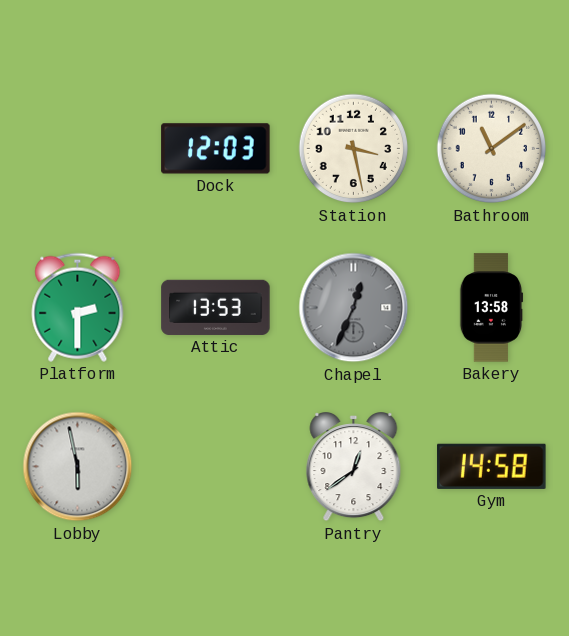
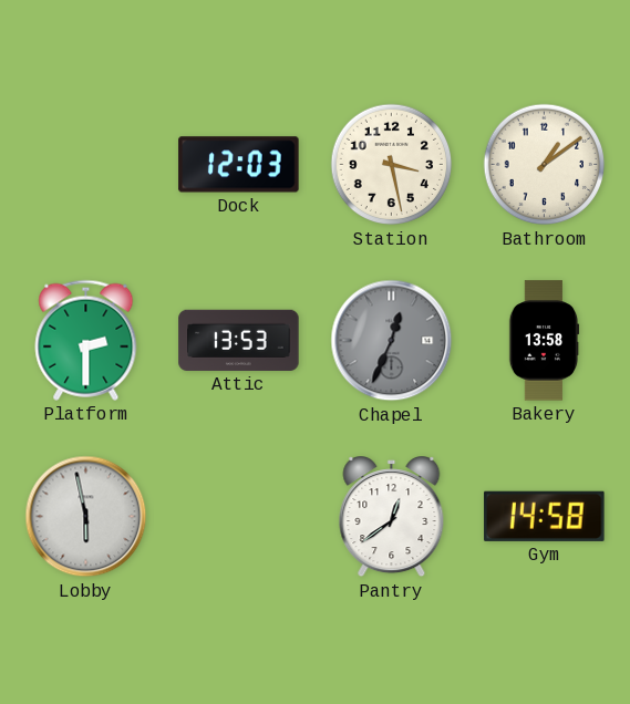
Bathroom: 11:09 -> 1:09
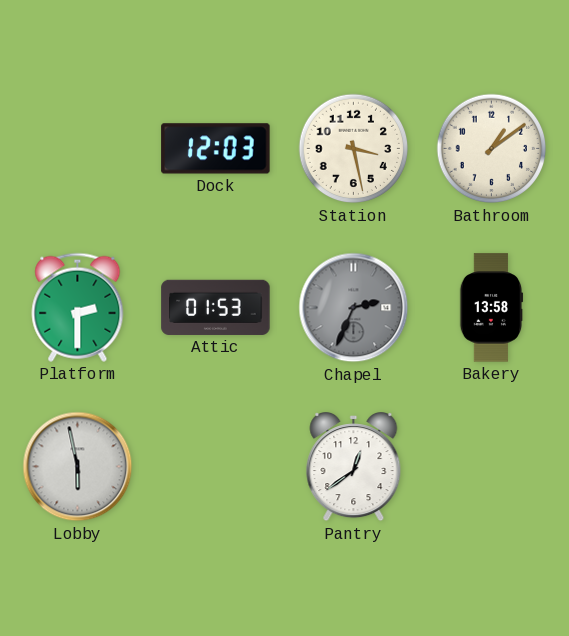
Attic: 13:53 -> 01:53
Chapel: 12:34 -> 2:34
Gym: 14:58 -> none
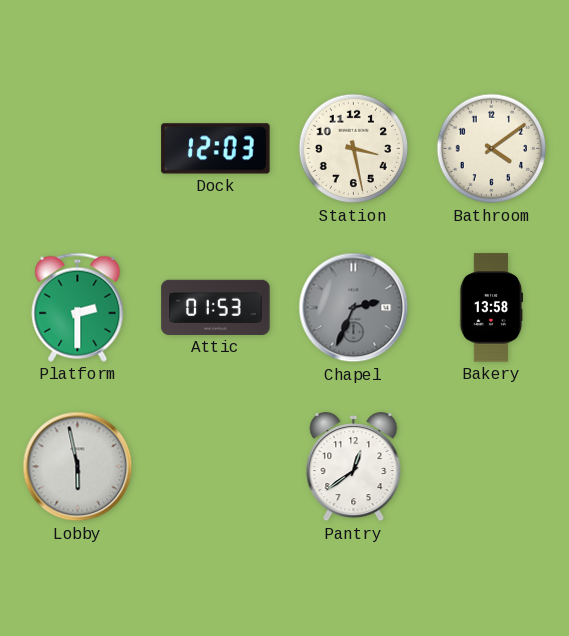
Bathroom: 1:09 -> 4:09
